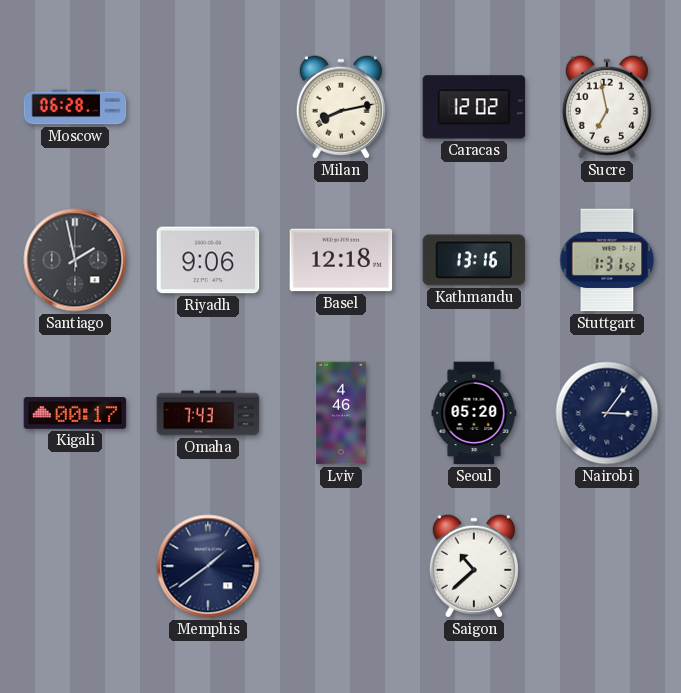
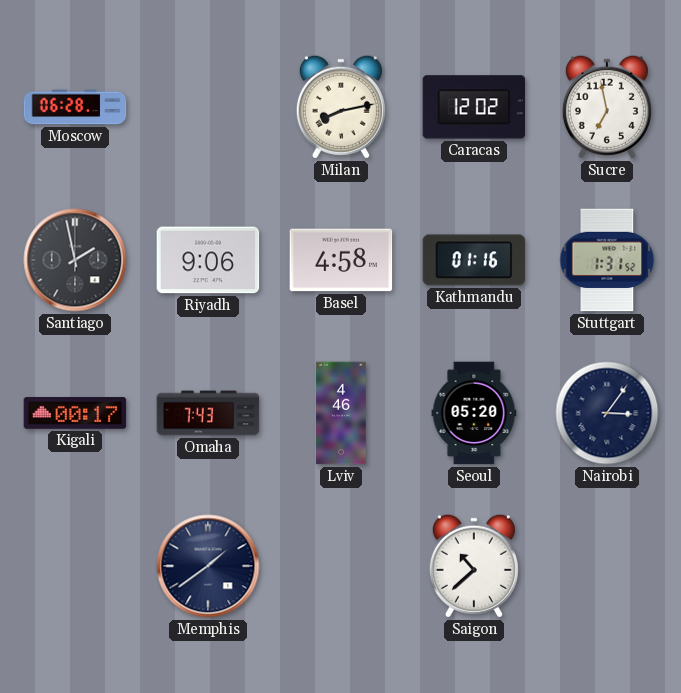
Basel: 12:18 -> 4:58
Kathmandu: 13:16 -> 01:16
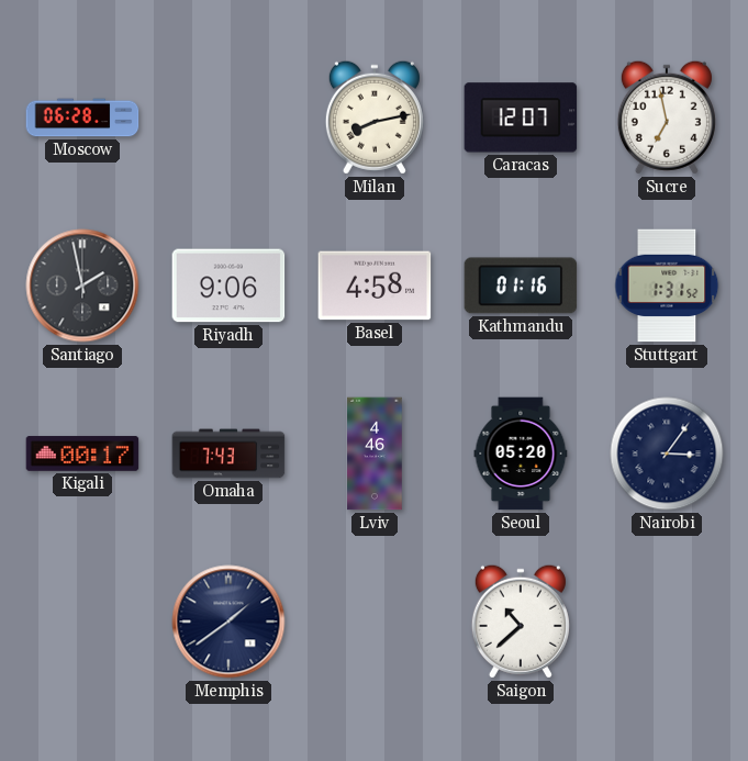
Caracas: 12:02 -> 12:07
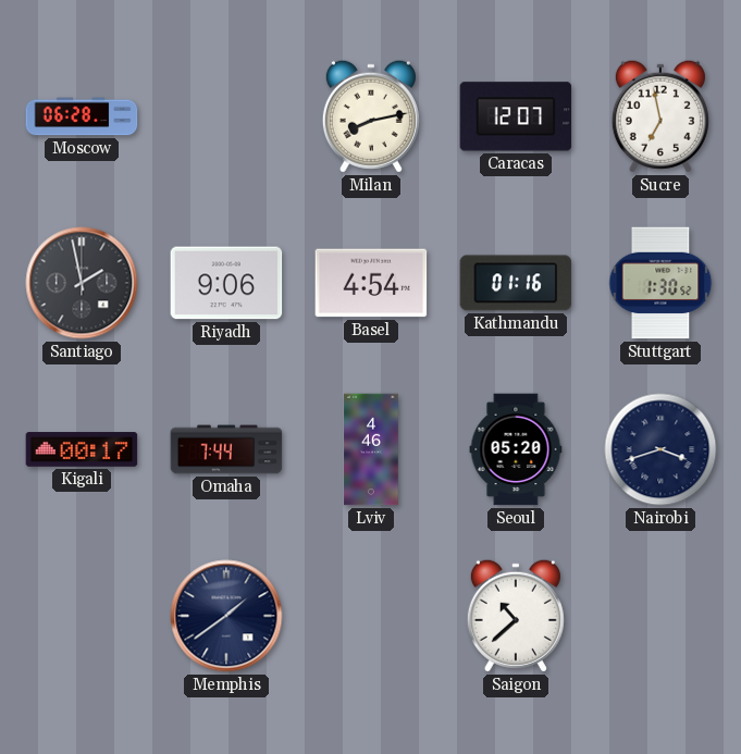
Basel: 4:58 -> 4:54
Stuttgart: 1:31 -> 1:30
Omaha: 7:43 -> 7:44
Nairobi: 3:06 -> 3:42
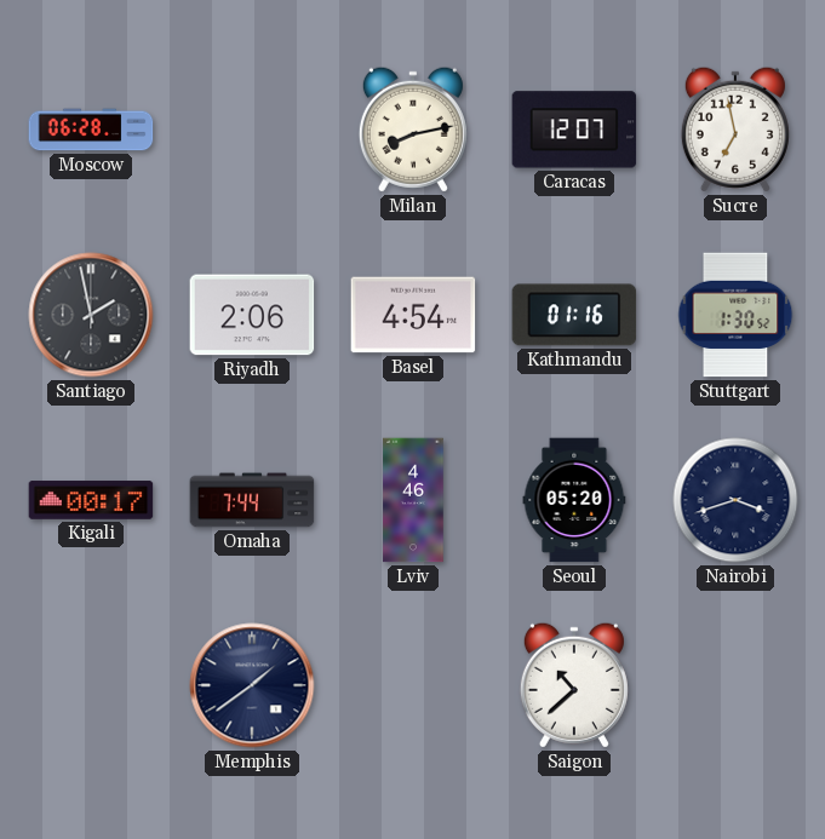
Riyadh: 9:06 -> 2:06
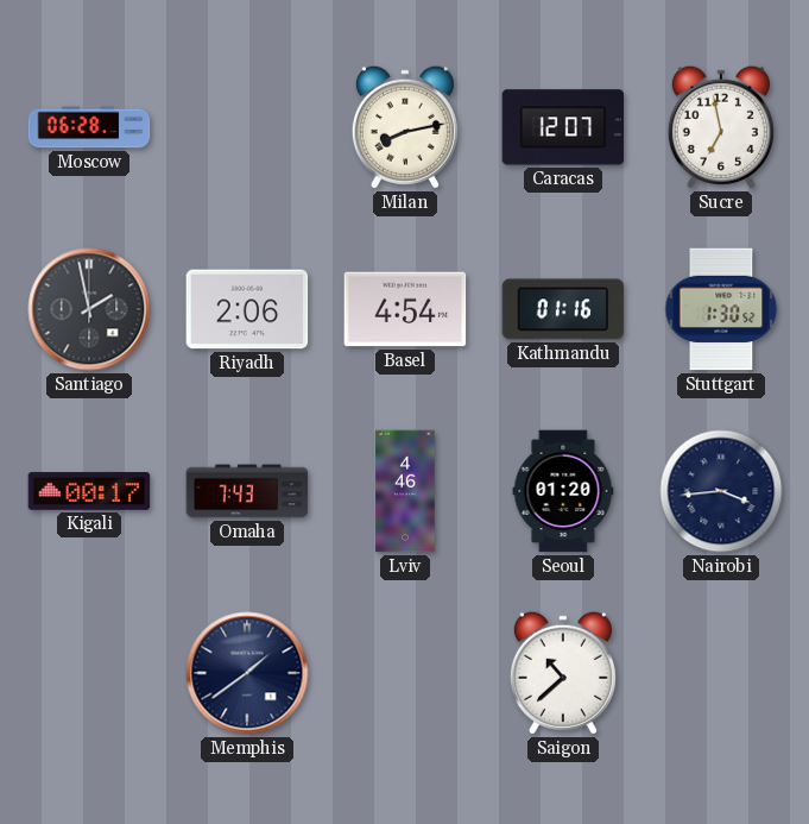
Omaha: 7:44 -> 7:43
Seoul: 05:20 -> 01:20
Nairobi: 3:42 -> 3:44
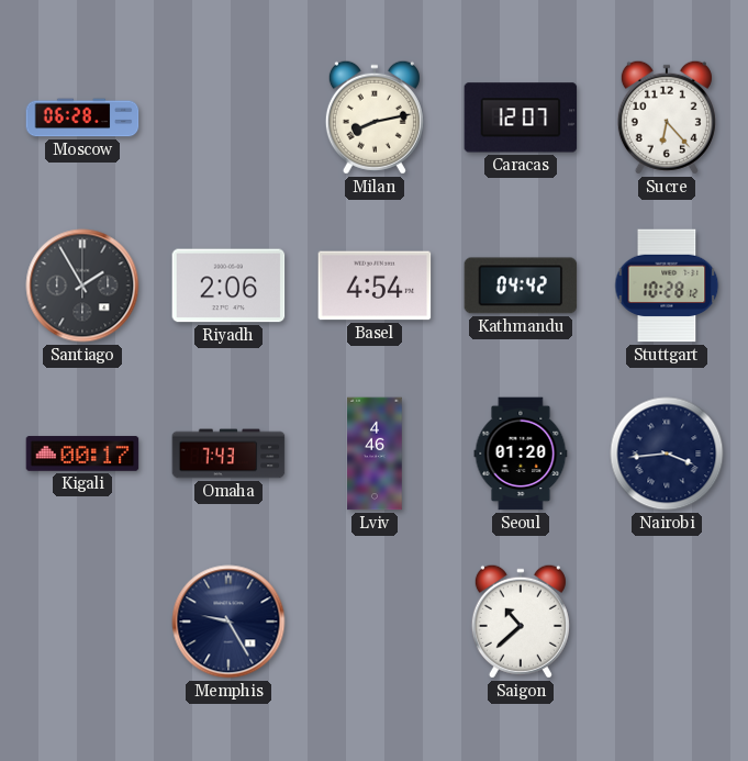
Sucre: 6:58 -> 6:23
Santiago: 1:58 -> 1:55
Kathmandu: 01:16 -> 04:42
Stuttgart: 1:30 -> 10:28
Memphis: 1:39 -> 9:25
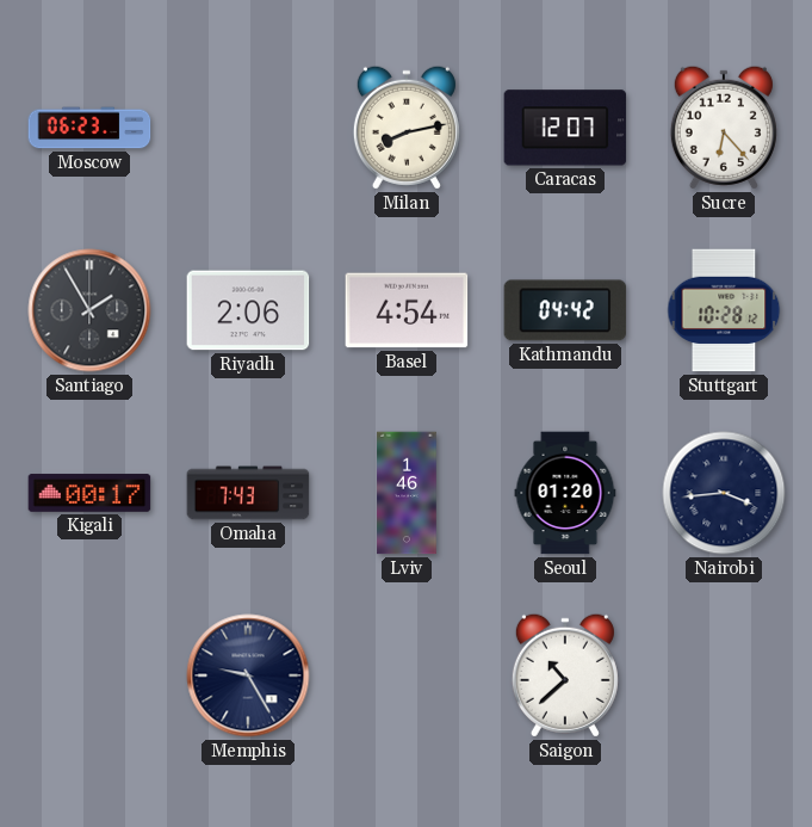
Moscow: 06:28 -> 06:23
Lviv: 4:46 -> 1:46
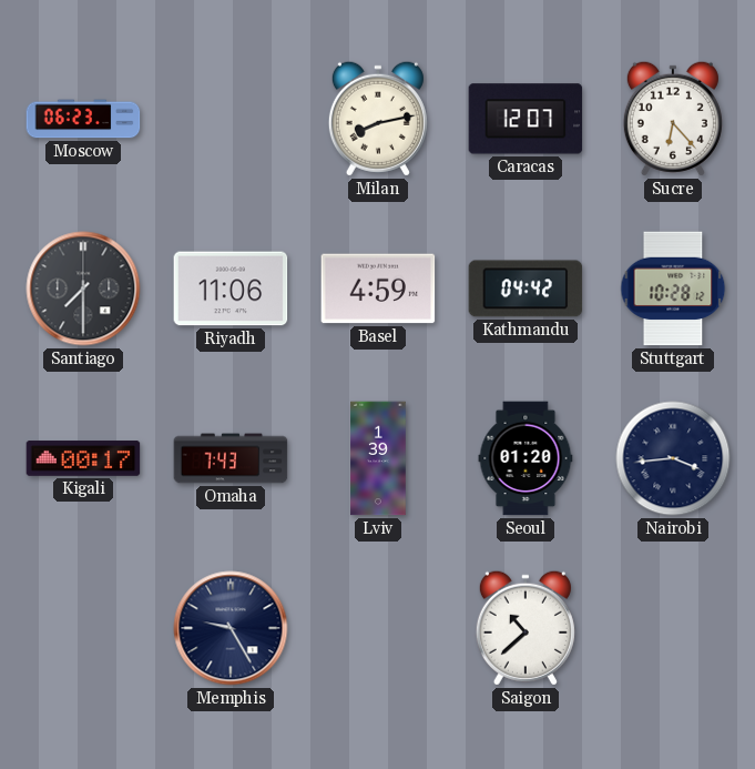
Santiago: 1:55 -> 7:30
Riyadh: 2:06 -> 11:06
Basel: 4:54 -> 4:59
Lviv: 1:46 -> 1:39
